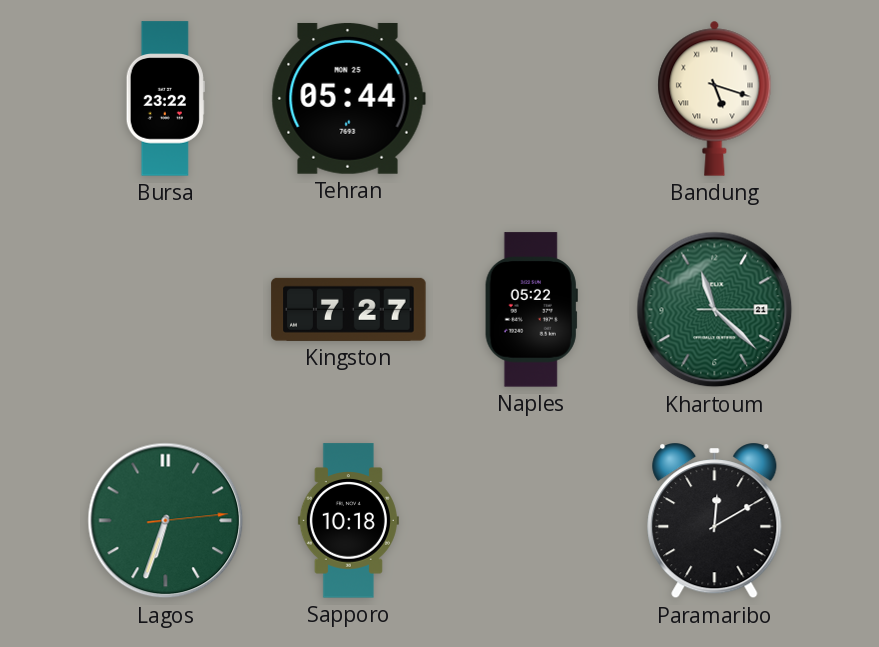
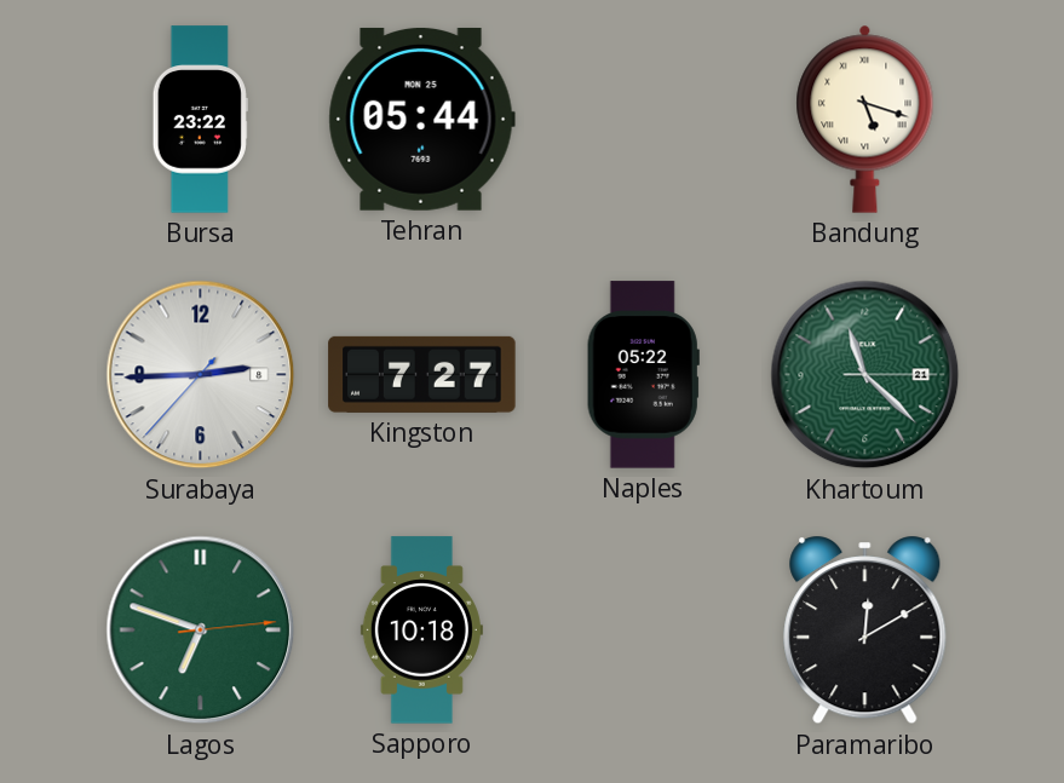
Surabaya: none -> 2:44
Lagos: 6:33 -> 6:48
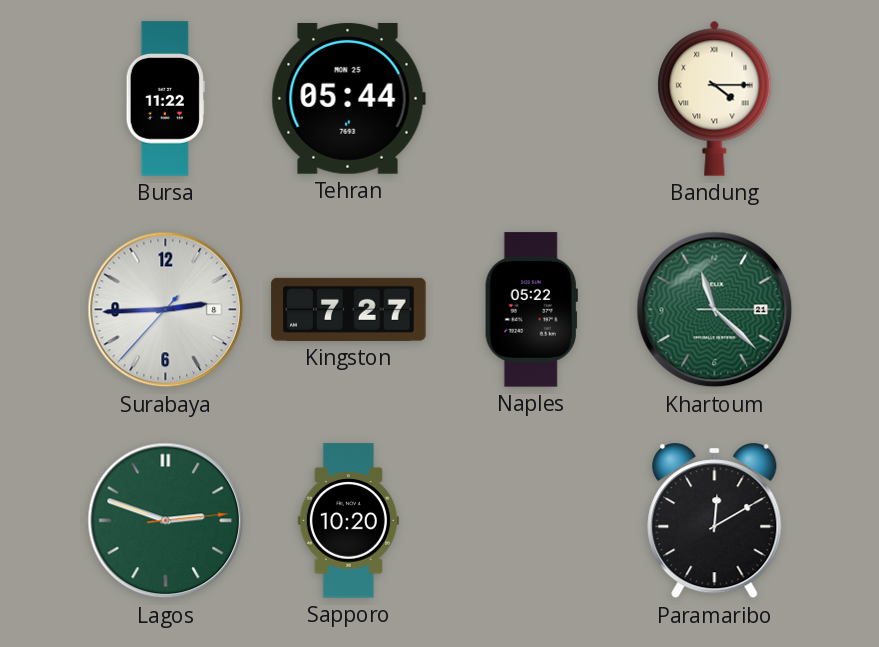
Bursa: 23:22 -> 11:22
Bandung: 5:18 -> 4:15
Lagos: 6:48 -> 2:48
Sapporo: 10:18 -> 10:20
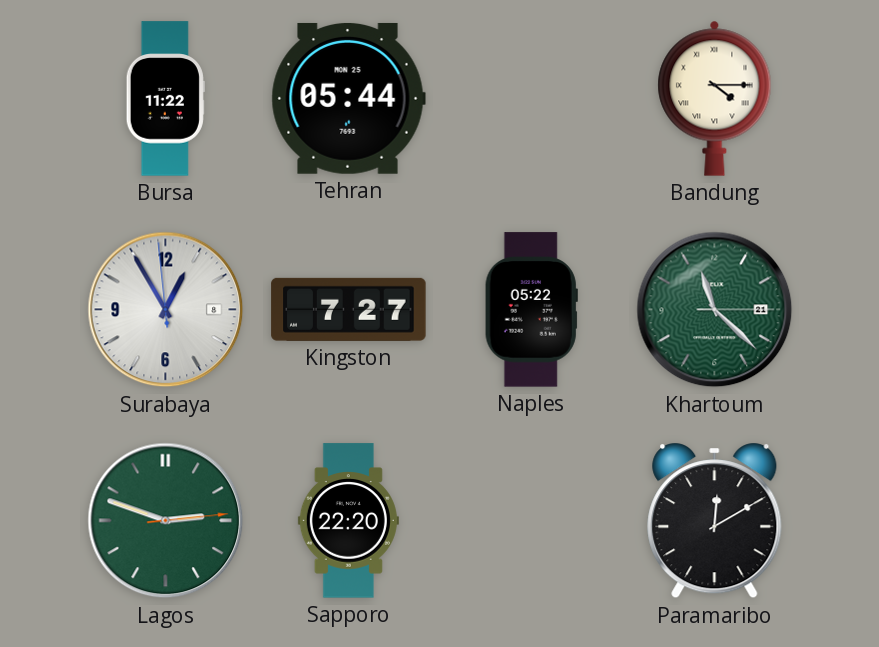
Surabaya: 2:44 -> 12:54
Sapporo: 10:20 -> 22:20
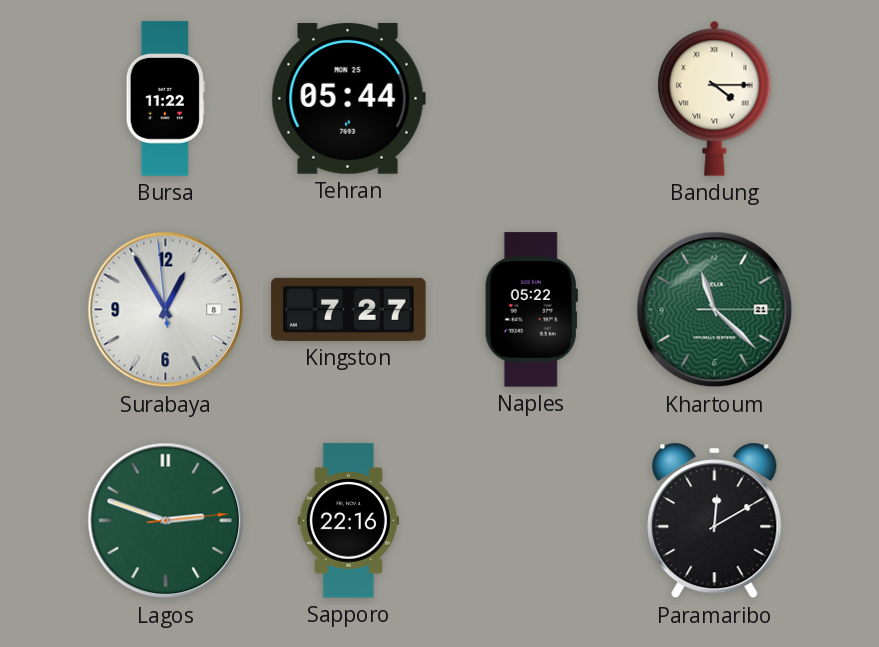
Sapporo: 22:20 -> 22:16
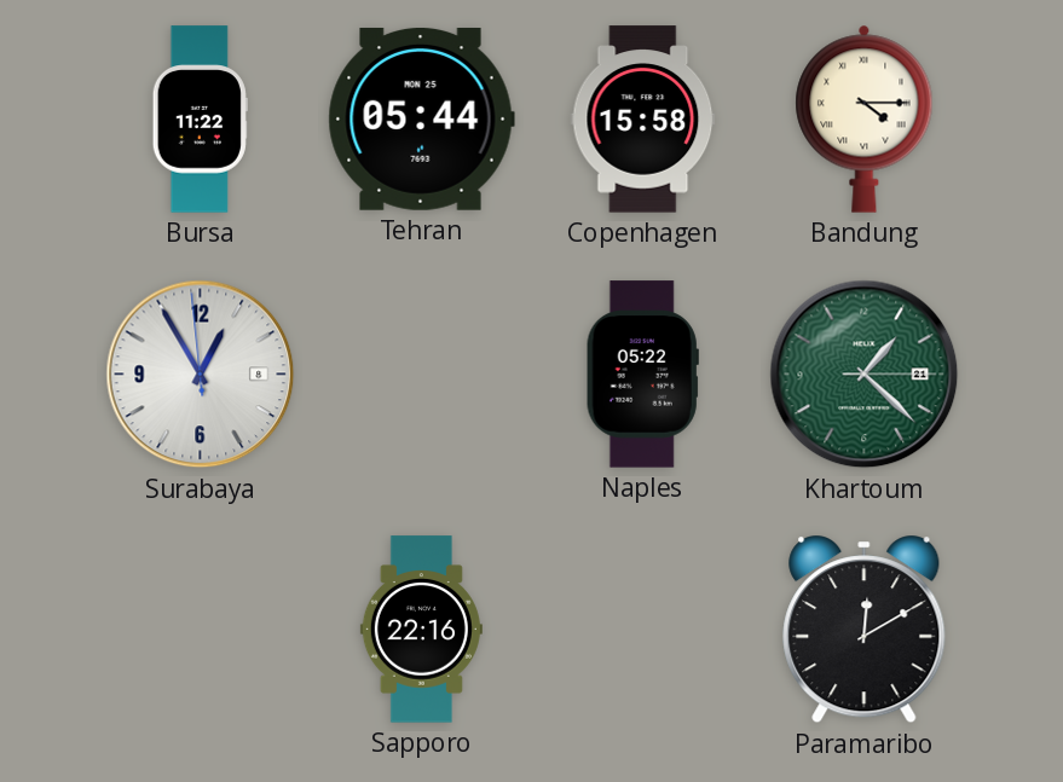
Copenhagen: none -> 15:58
Kingston: 7:27 -> none
Khartoum: 11:22 -> 1:22
Lagos: 2:48 -> none
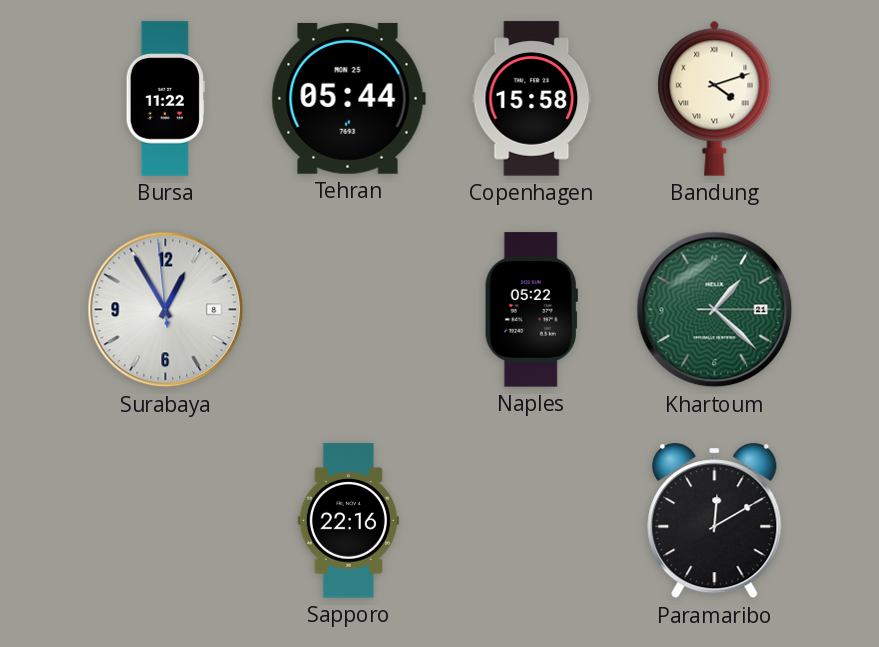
Bandung: 4:15 -> 4:12
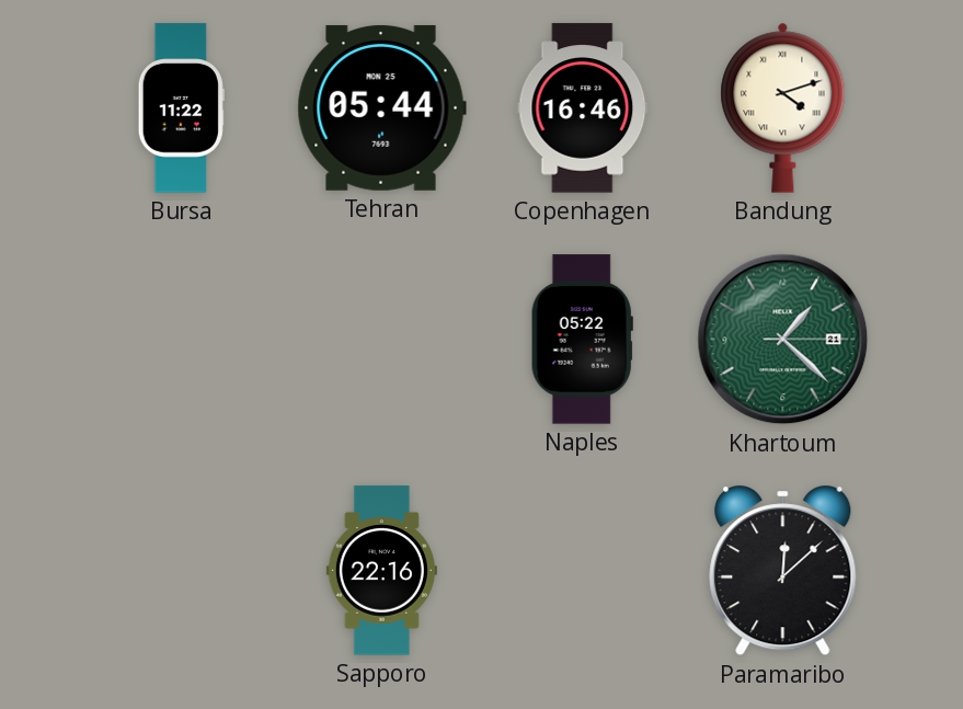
Copenhagen: 15:58 -> 16:46
Surabaya: 12:54 -> none
Paramaribo: 12:10 -> 12:08
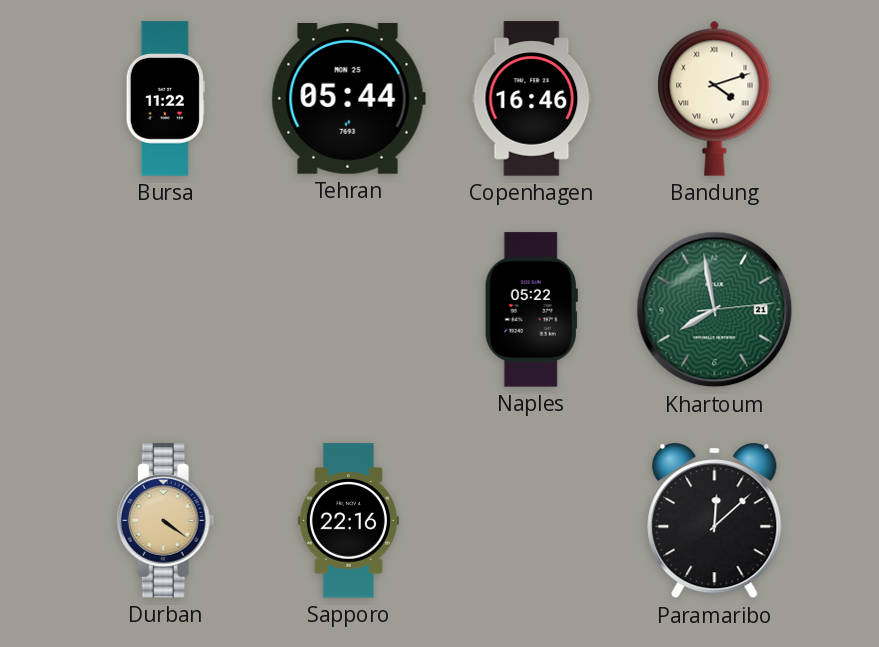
Khartoum: 1:22 -> 7:58
Durban: none -> 4:21
